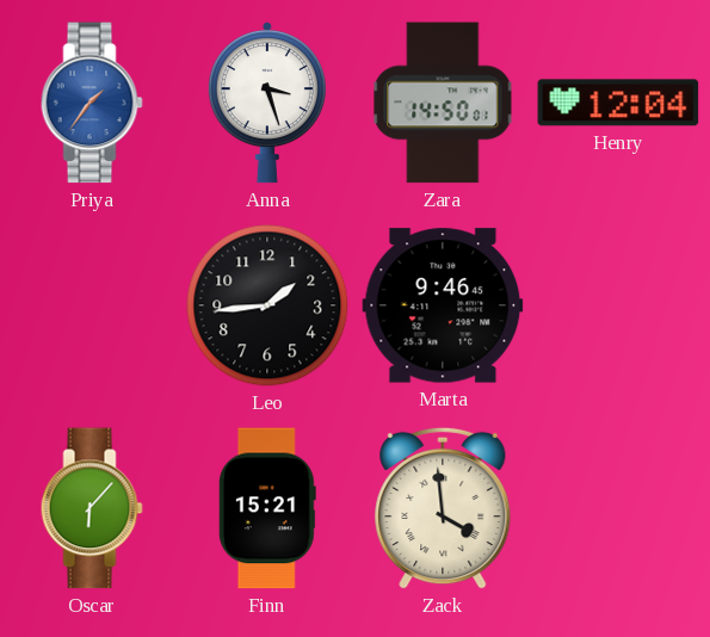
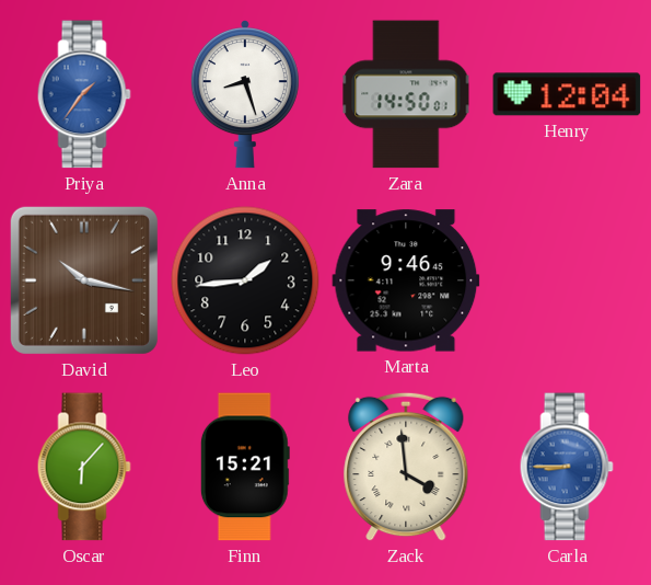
Anna: 3:27 -> 8:27
David: none -> 10:17
Carla: none -> 8:45
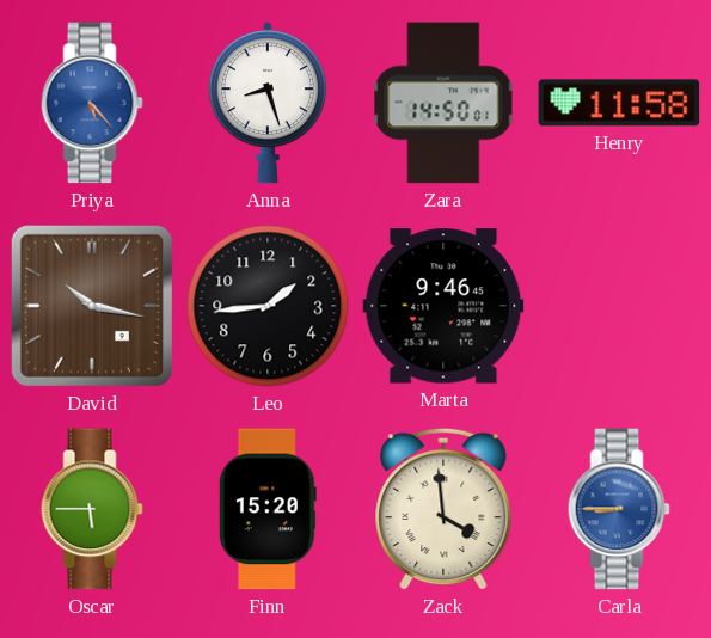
Priya: 1:36 -> 5:23
Henry: 12:04 -> 11:58
Oscar: 6:07 -> 5:45
Finn: 15:21 -> 15:20
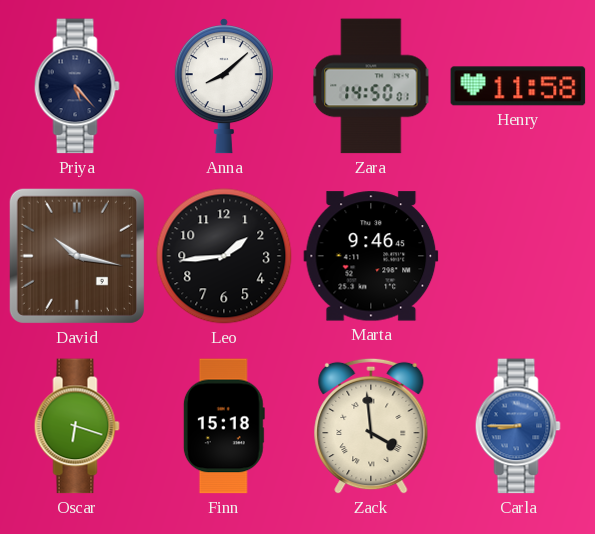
Priya dial: blue -> navy
Anna: 8:27 -> 8:08
Oscar: 5:45 -> 6:18
Finn: 15:20 -> 15:18
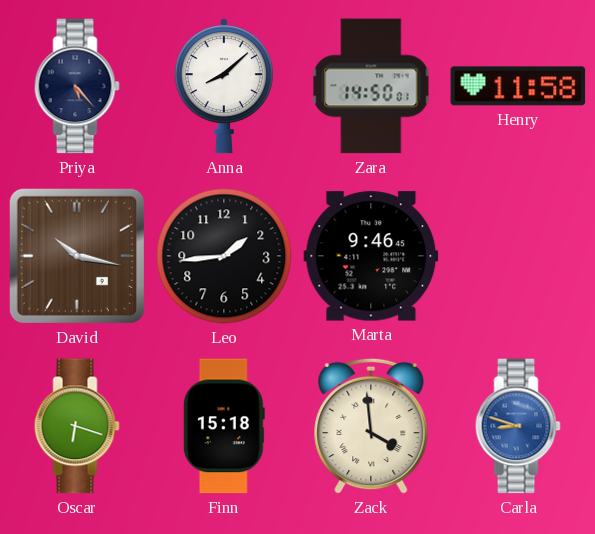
Carla: 8:45 -> 8:48
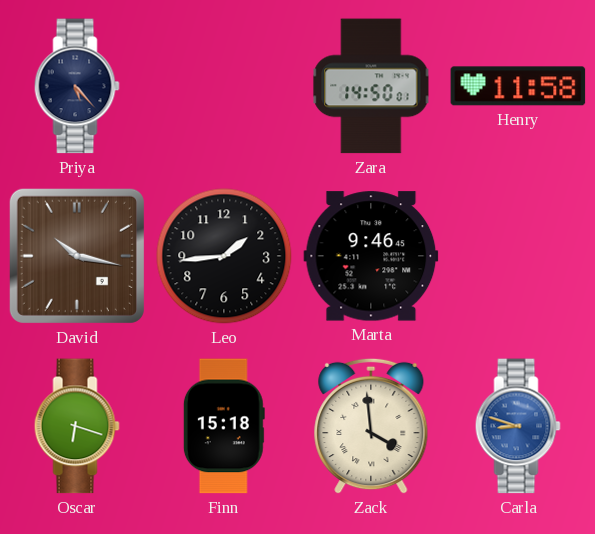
Anna: 8:08 -> none
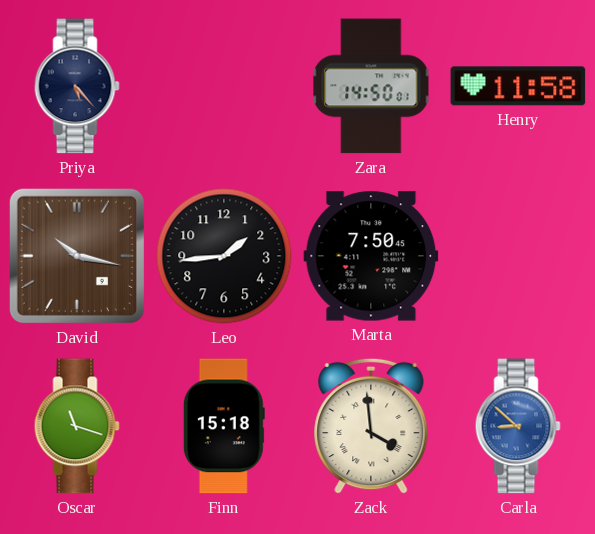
Marta: 9:46 -> 7:50
Oscar: 6:18 -> 11:18
Carla: 8:48 -> 8:52
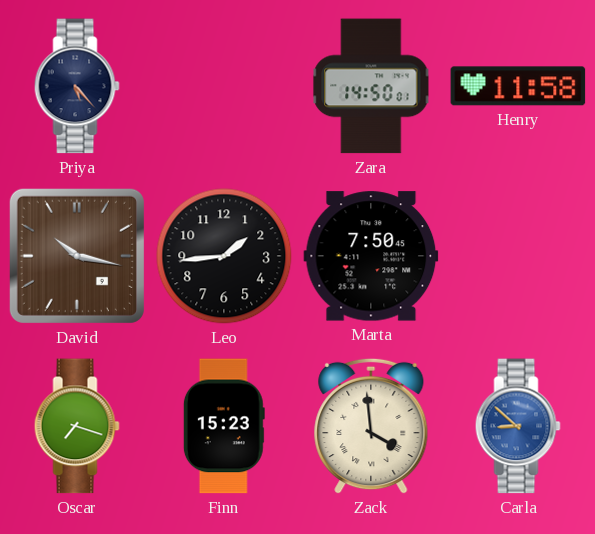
Oscar: 11:18 -> 7:18
Finn: 15:18 -> 15:23
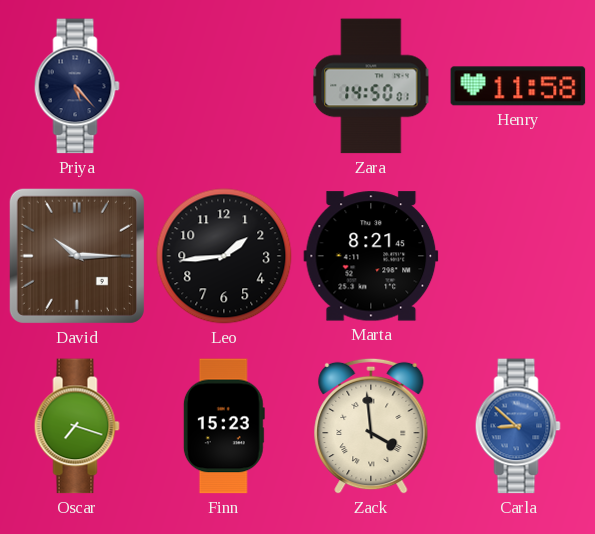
David: 10:17 -> 10:15
Marta: 7:50 -> 8:21
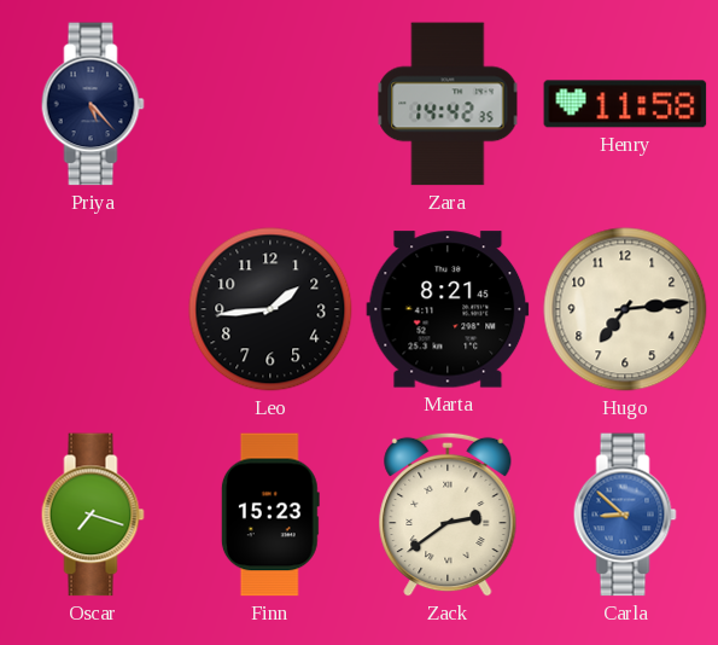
Zara: 14:50 -> 14:42
David: 10:15 -> none
Hugo: none -> 7:14
Zack: 3:59 -> 2:39
